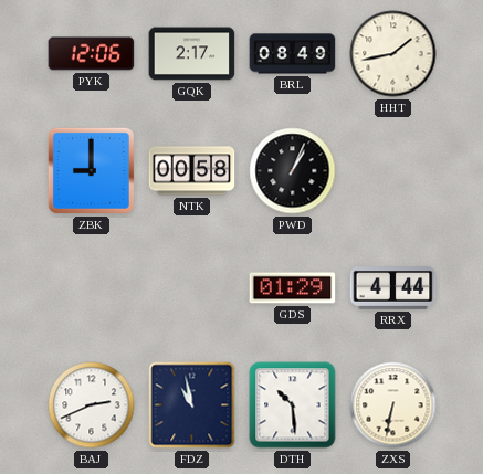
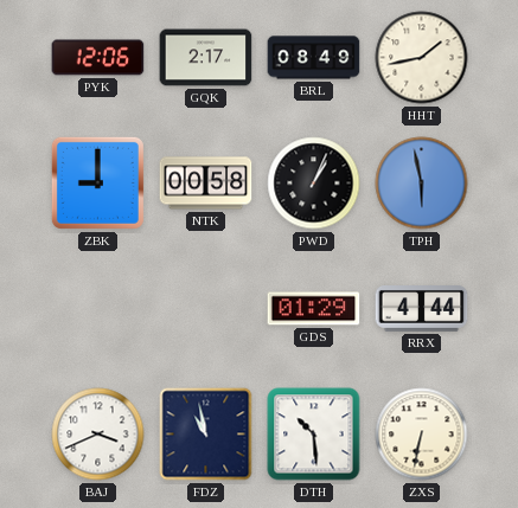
TPH: none -> 5:58
BAJ: 2:41 -> 3:41
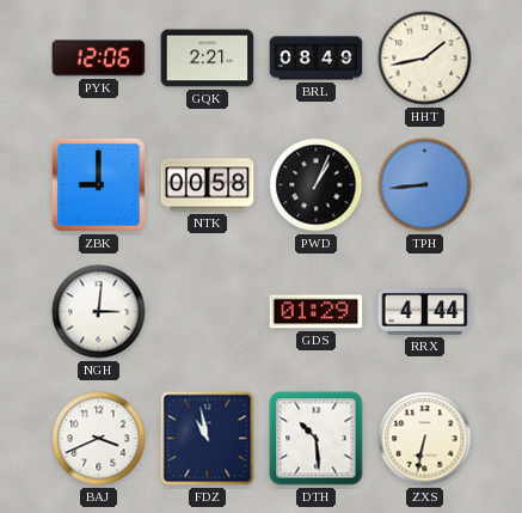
GQK: 2:17 -> 2:21
TPH: 5:58 -> 8:44
NGH: none -> 3:01
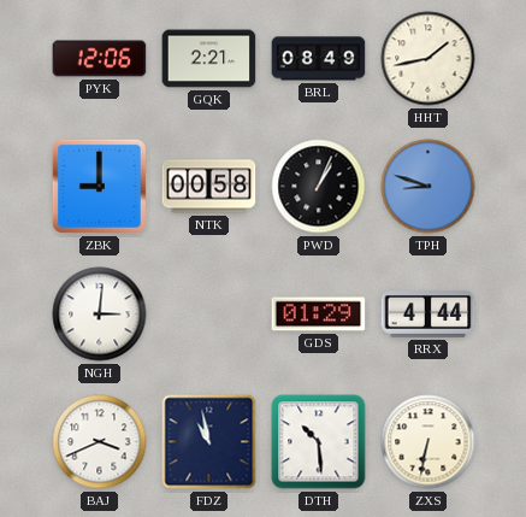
TPH: 8:44 -> 8:48
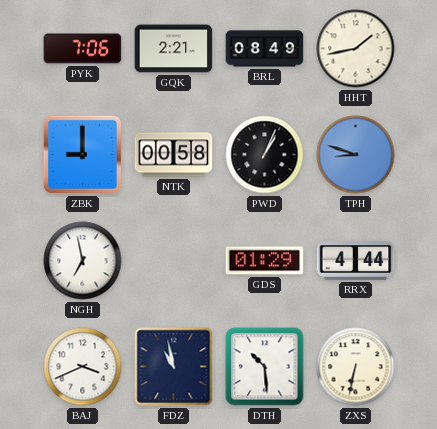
PYK: 12:06 -> 7:06
NGH: 3:01 -> 6:58
